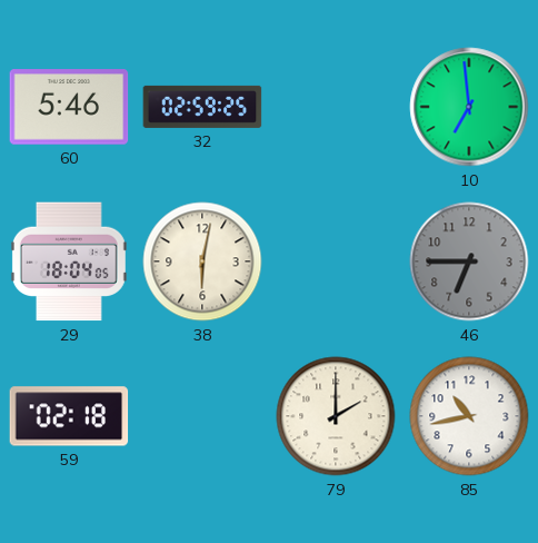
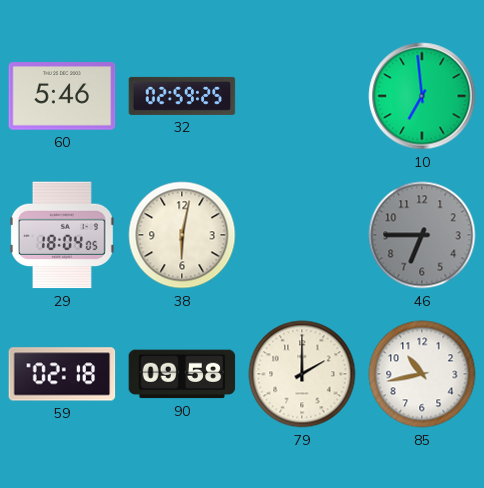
90: none -> 09:58
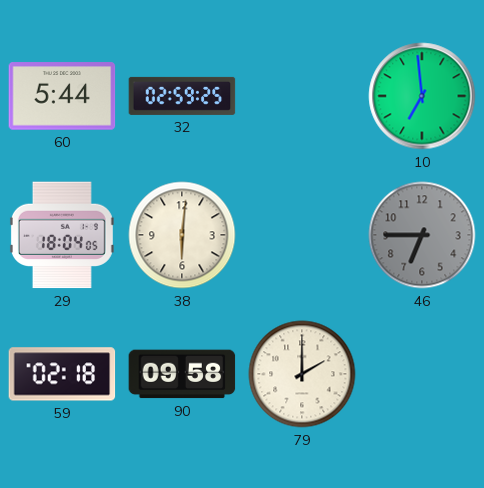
60: 5:46 -> 5:44
38: 6:02 -> 6:01
85: 10:43 -> none
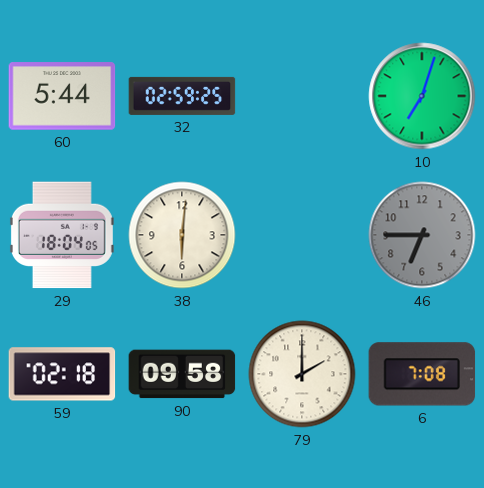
10: 6:59 -> 7:03
6: none -> 7:08
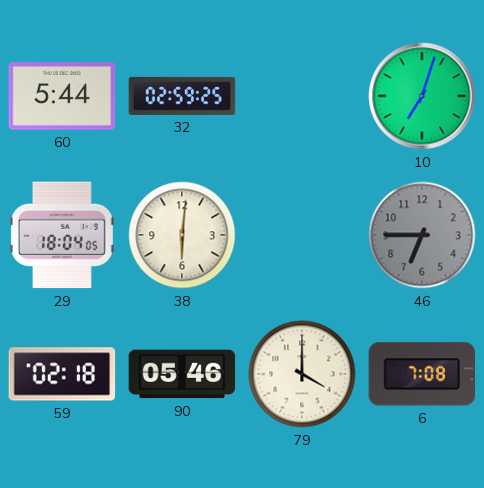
90: 09:58 -> 05:46
79: 2:00 -> 4:00
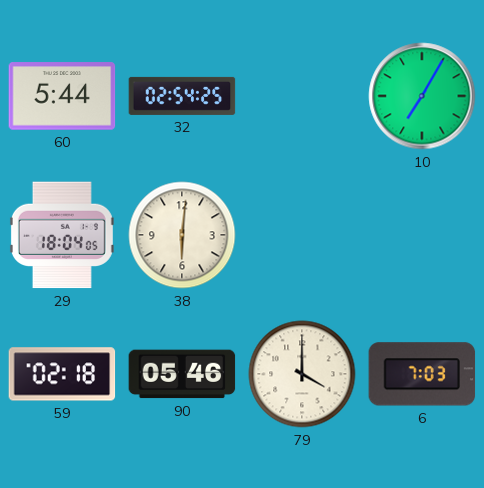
32: 02:59 -> 02:54
10: 7:03 -> 7:05
46: 6:45 -> none
6: 7:08 -> 7:03
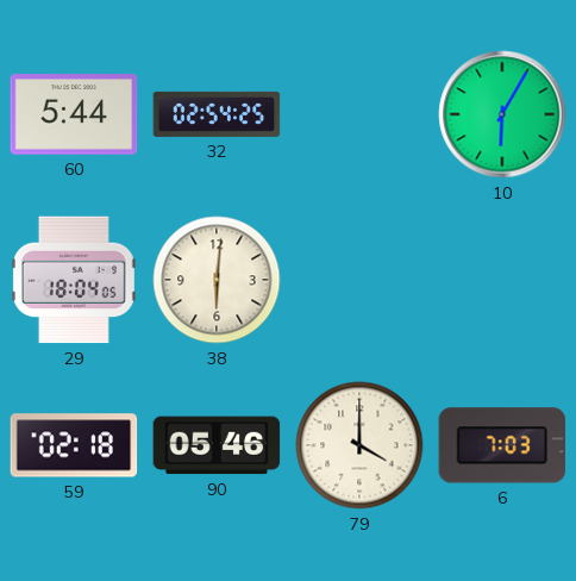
10: 7:05 -> 6:05
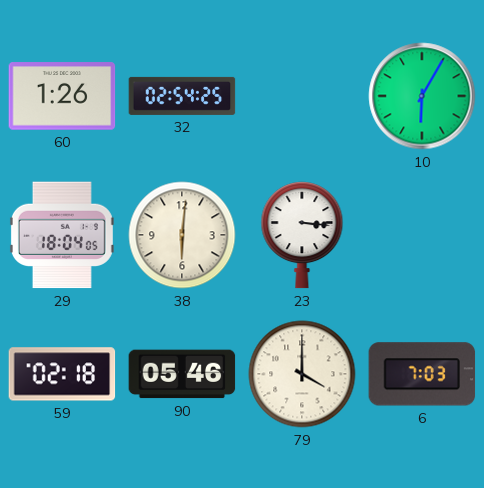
60: 5:44 -> 1:26
23: none -> 3:16
